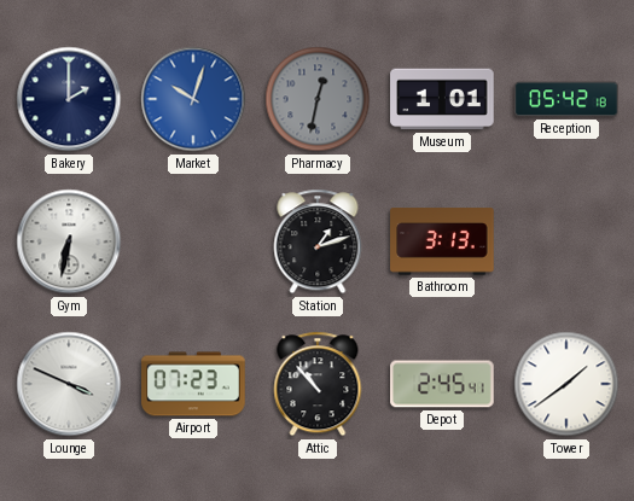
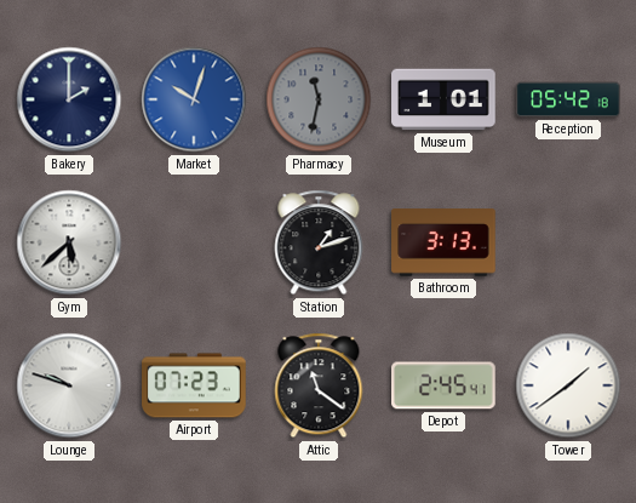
Pharmacy: 12:32 -> 11:32
Gym: 6:32 -> 5:38
Lounge: 3:49 -> 9:48
Attic: 10:53 -> 11:21
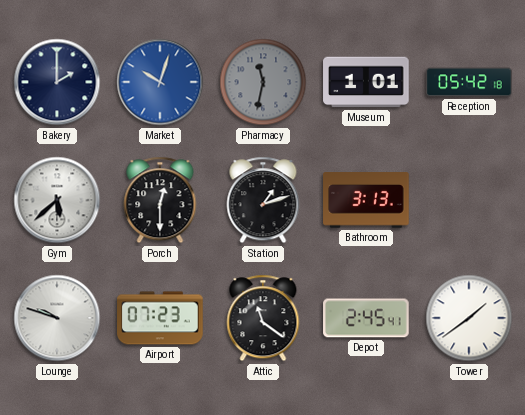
Porch: none -> 12:30
